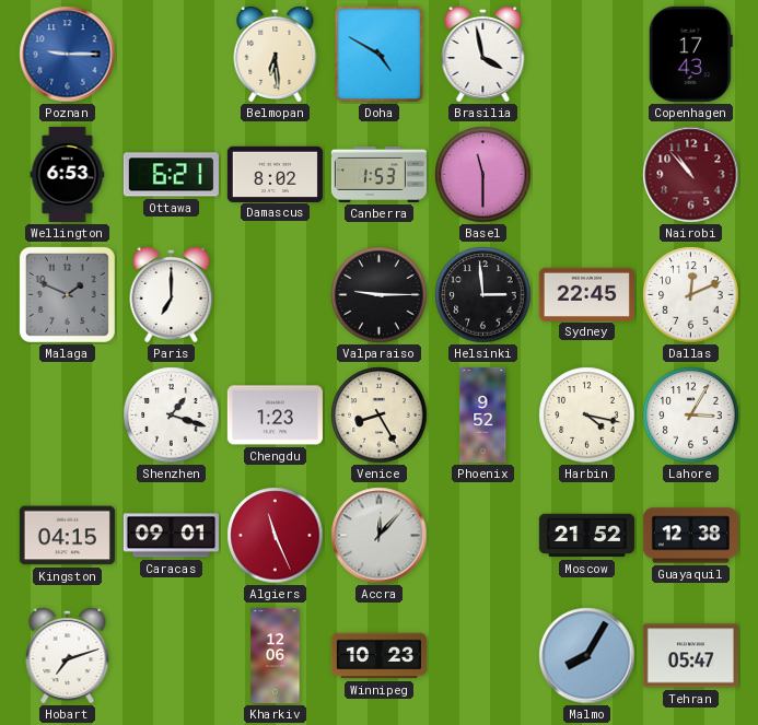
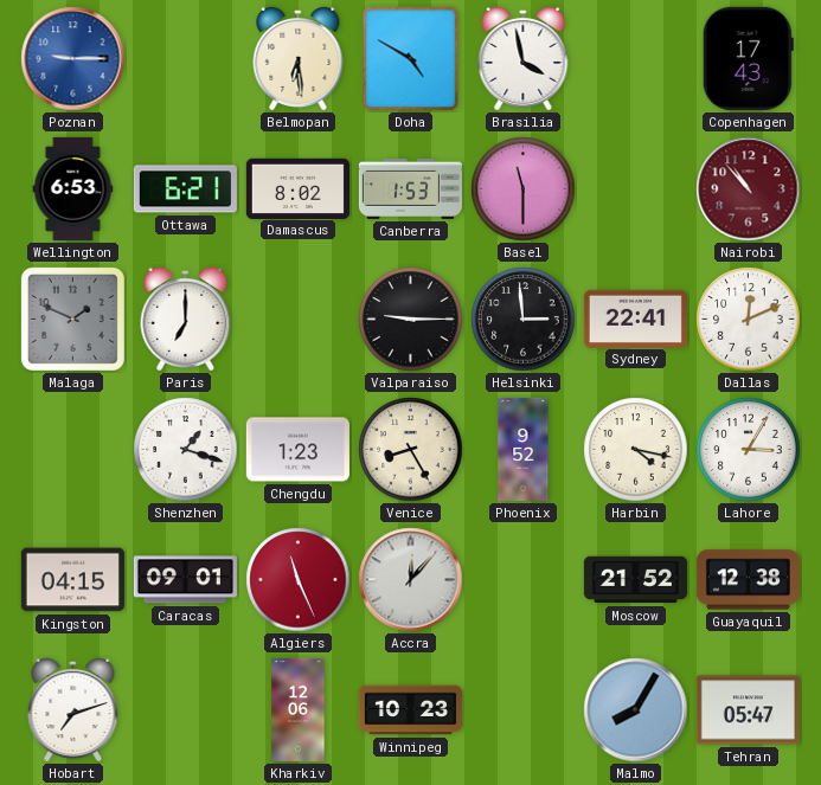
Sydney: 22:45 -> 22:41
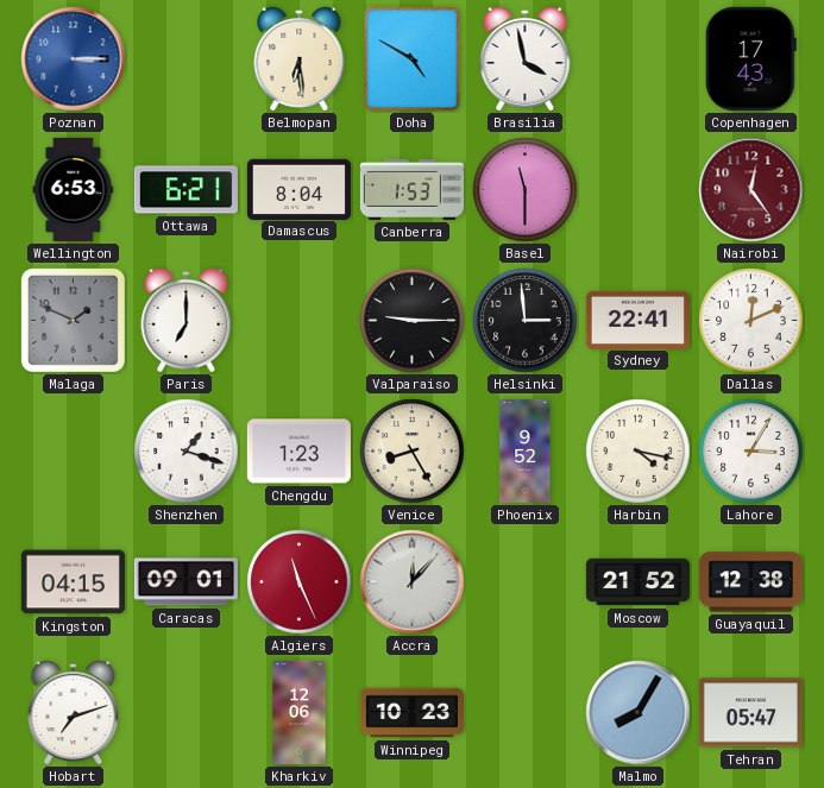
Poznan: 9:15 -> 3:15
Damascus: 8:02 -> 8:04
Nairobi: 10:53 -> 12:24
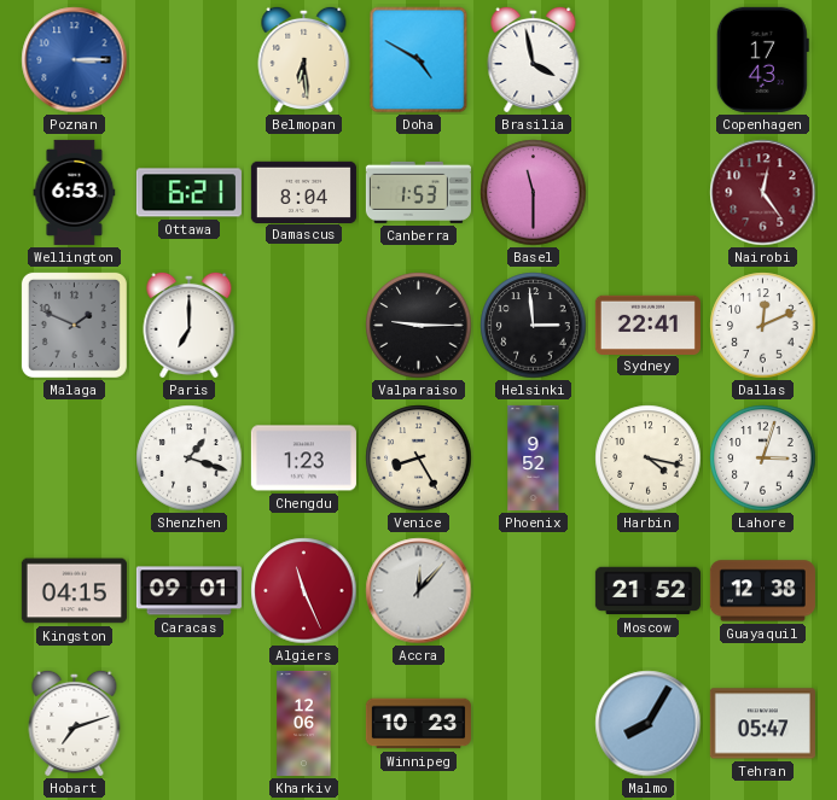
Lahore: 3:05 -> 3:03
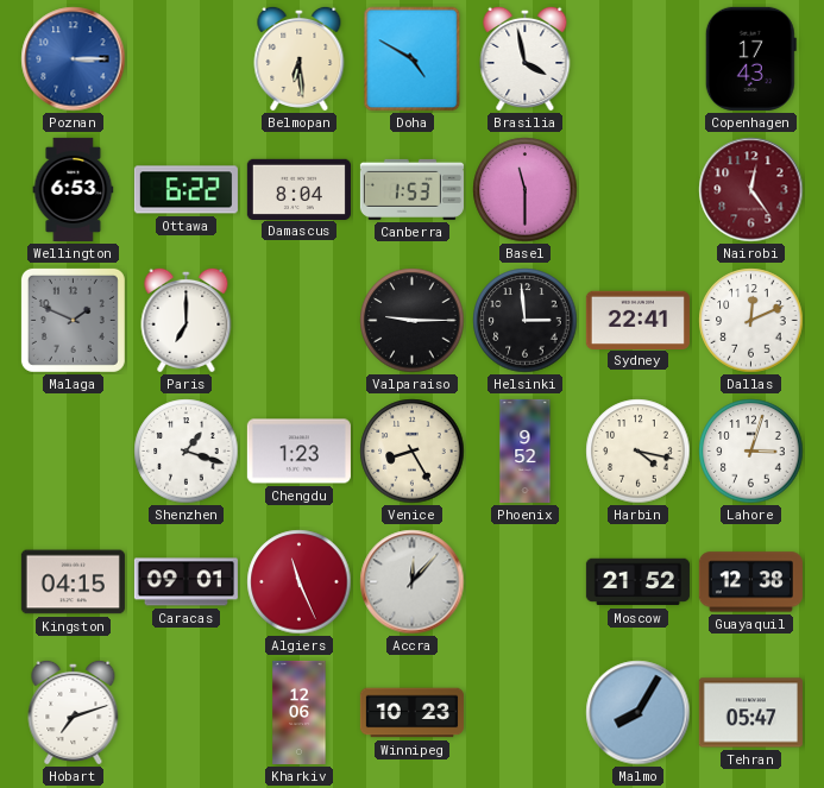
Ottawa: 6:21 -> 6:22
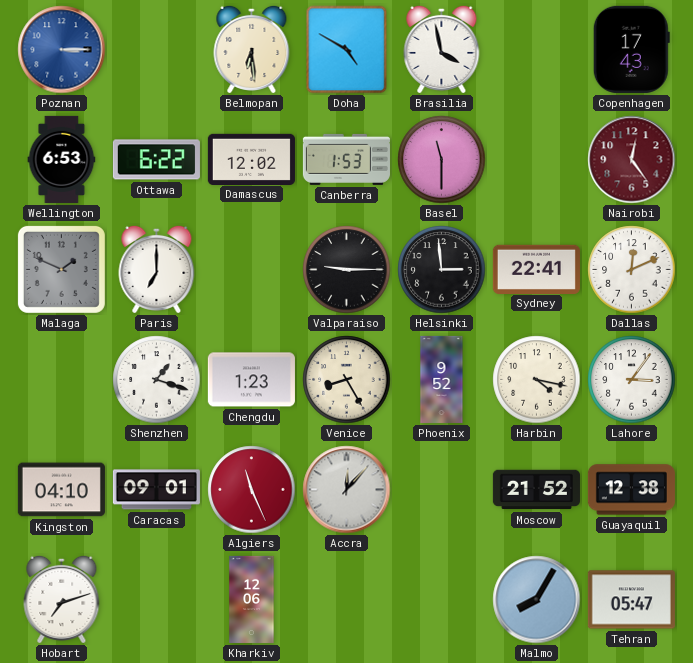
Damascus: 8:04 -> 12:02
Lahore: 3:03 -> 3:06
Kingston: 04:15 -> 04:10
Winnipeg: 10:23 -> none
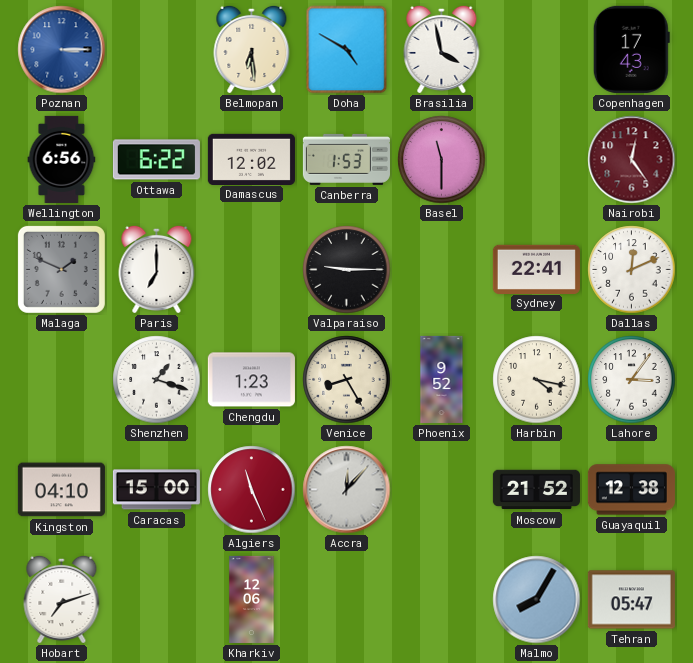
Wellington: 6:53 -> 6:56
Helsinki: 2:59 -> none
Caracas: 09:01 -> 15:00
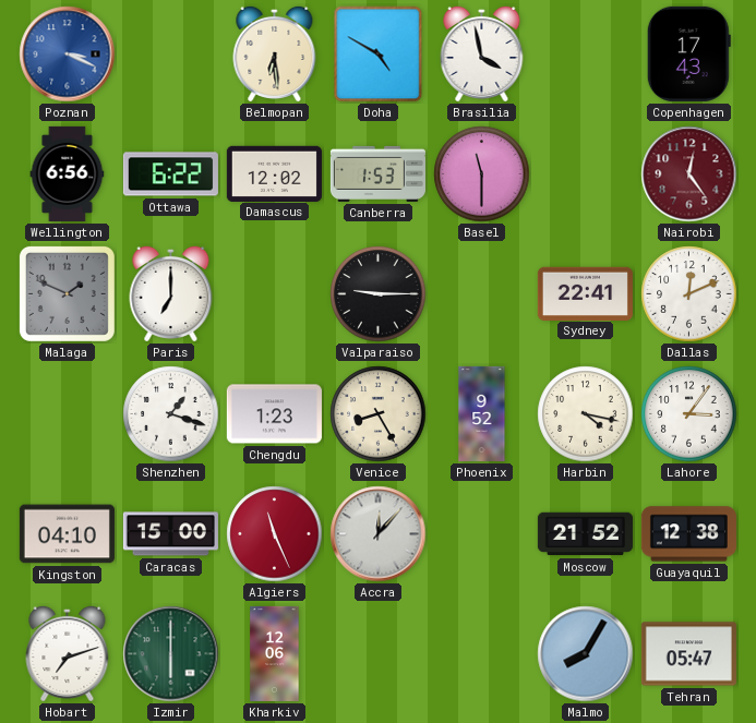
Poznan: 3:15 -> 3:19
Izmir: none -> 6:00
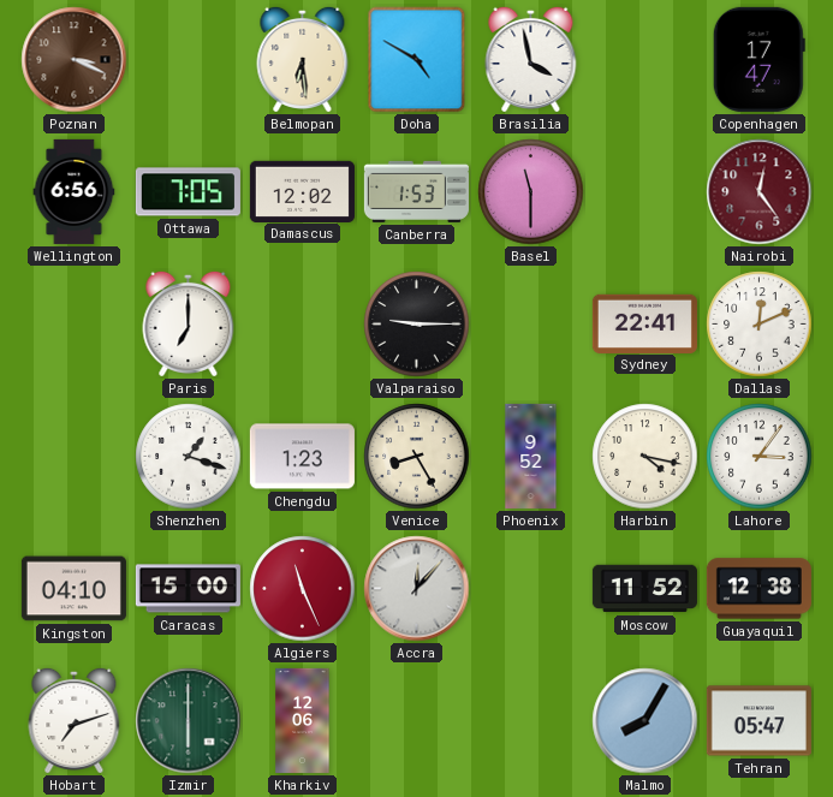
Poznan dial: blue -> brown
Copenhagen: 17:43 -> 17:47
Ottawa: 6:22 -> 7:05
Malaga: 1:49 -> none
Moscow: 21:52 -> 11:52
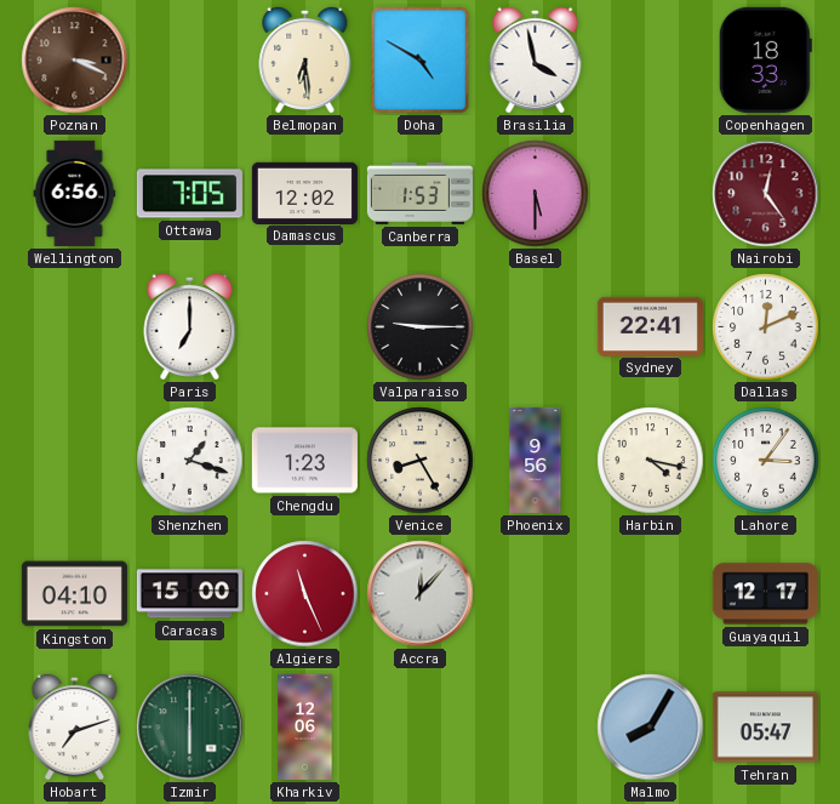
Copenhagen: 17:47 -> 18:33
Basel: 11:30 -> 5:30
Phoenix: 9:52 -> 9:56
Moscow: 11:52 -> none
Guayaquil: 12:38 -> 12:17
